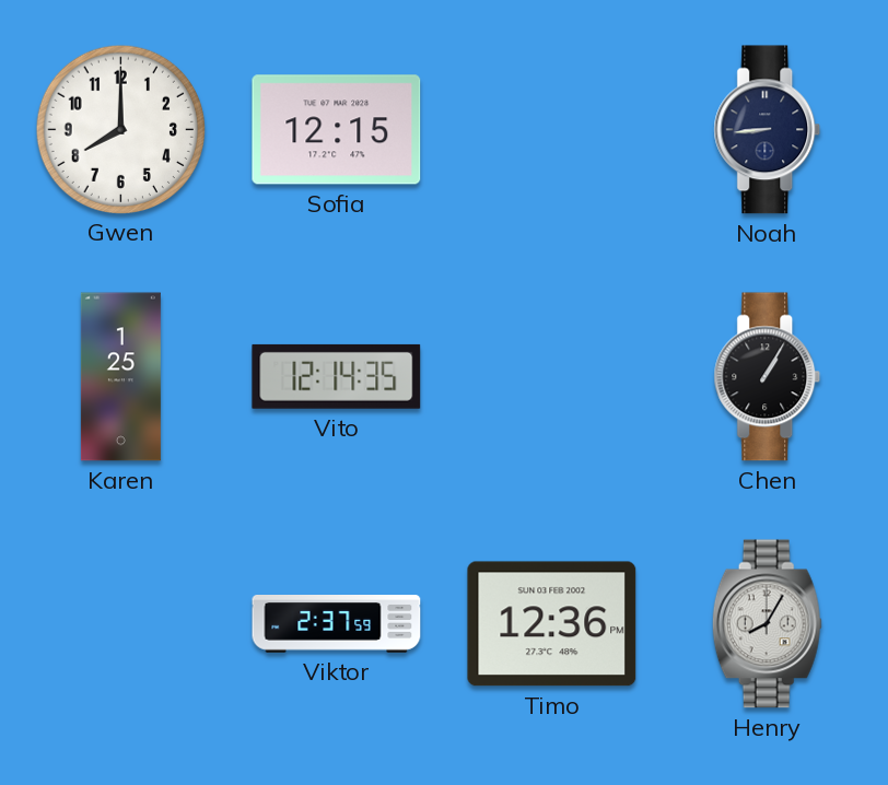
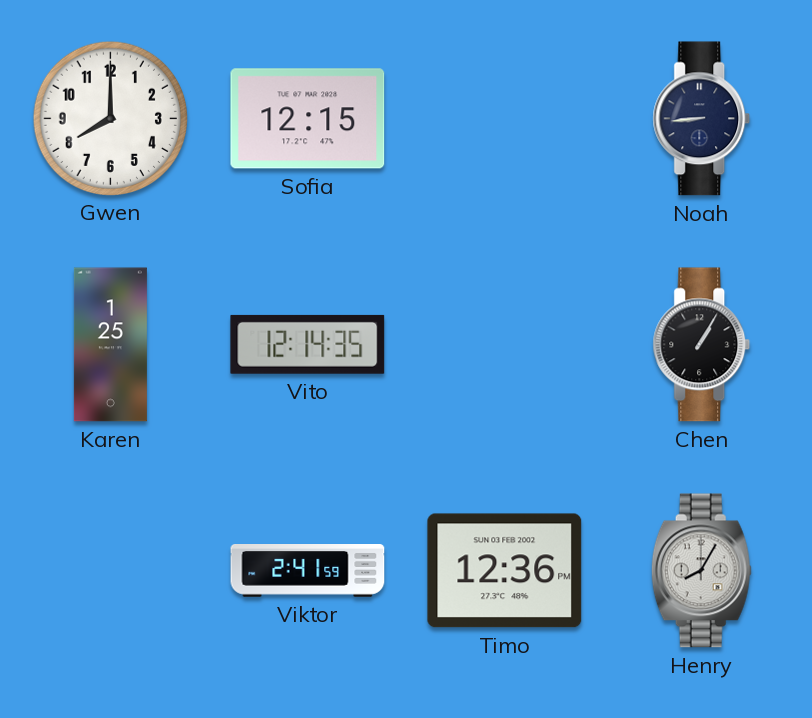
Viktor: 2:37 -> 2:41
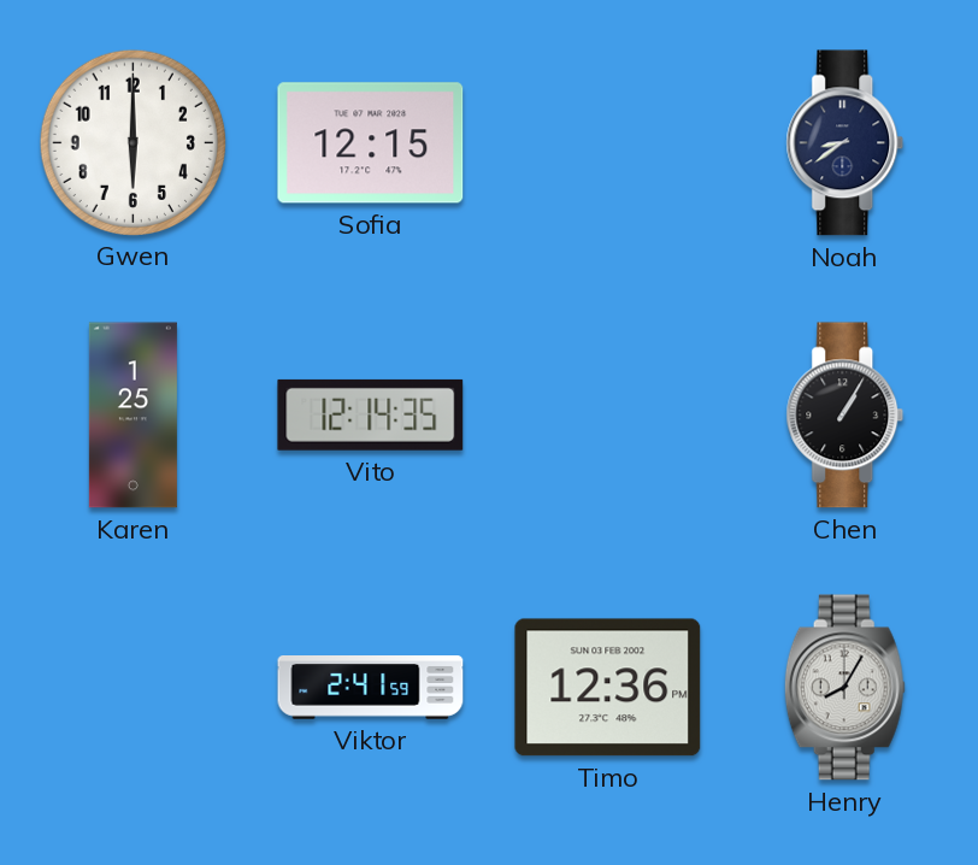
Gwen: 8:00 -> 6:00
Noah: 8:44 -> 8:39
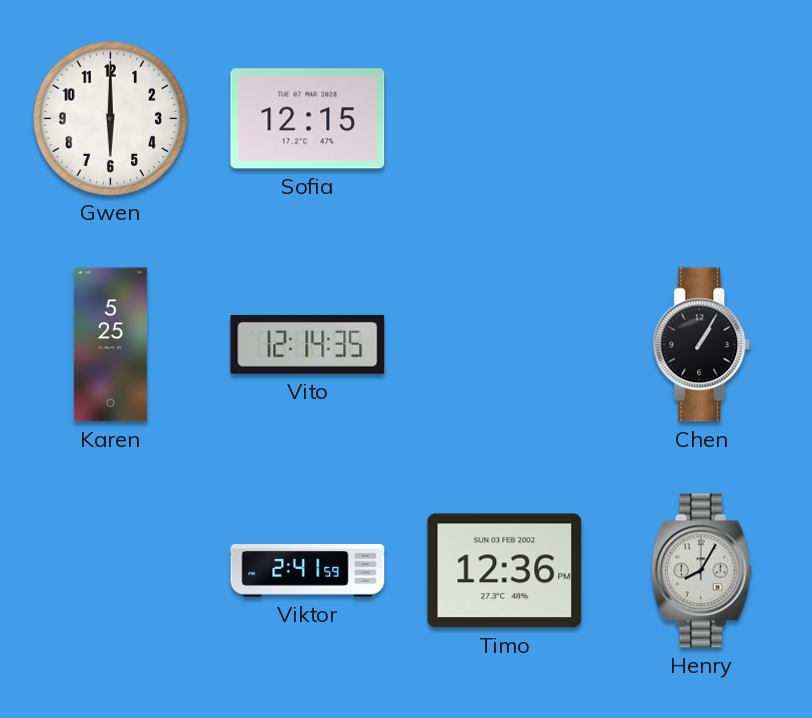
Noah: 8:39 -> none
Karen: 1:25 -> 5:25
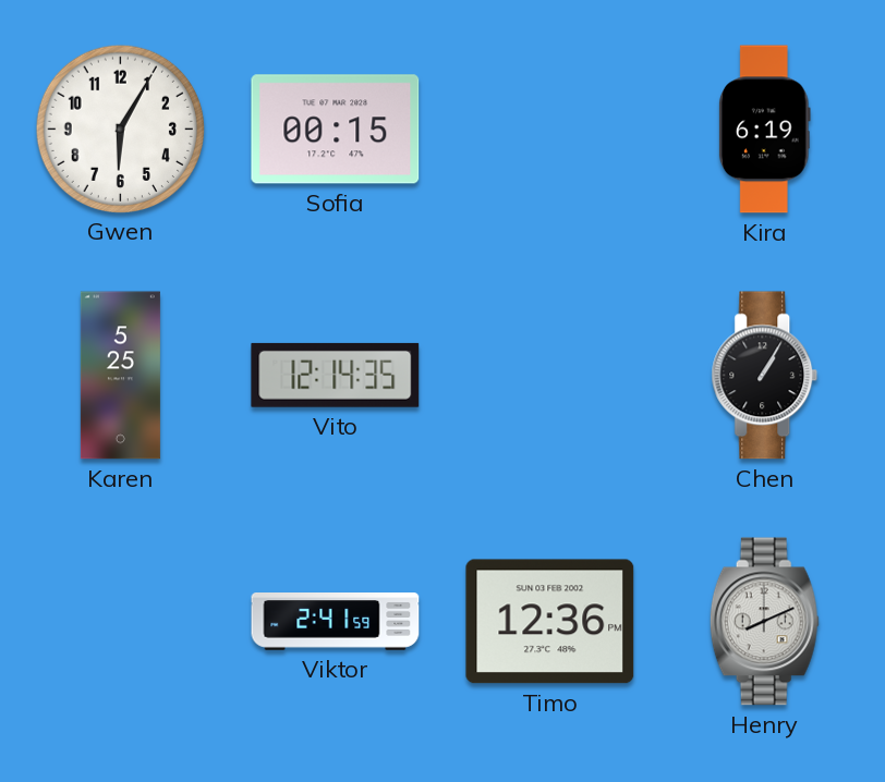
Gwen: 6:00 -> 6:05
Sofia: 12:15 -> 00:15
Kira: none -> 6:19
Henry: 8:05 -> 8:11
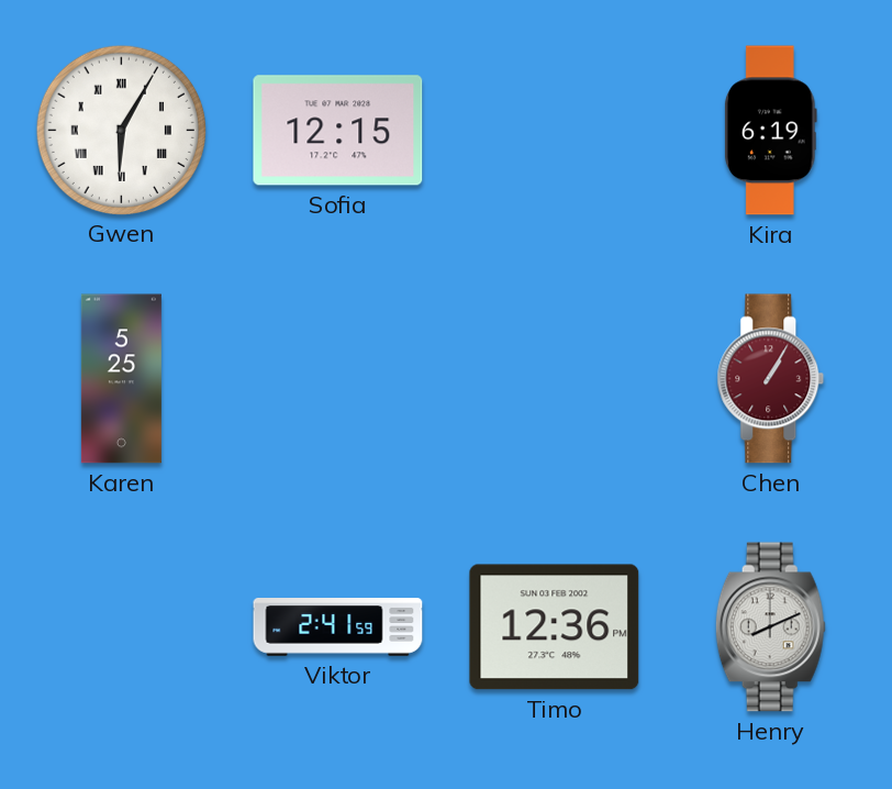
Gwen numerals: Arabic -> Roman
Sofia: 00:15 -> 12:15
Vito: 12:14 -> none
Chen dial: black -> burgundy
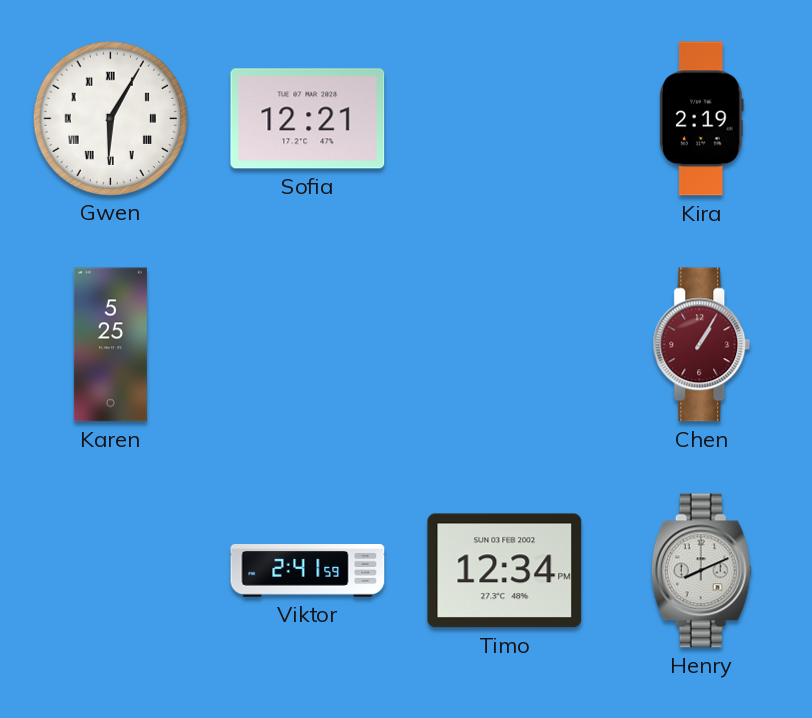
Sofia: 12:15 -> 12:21
Kira: 6:19 -> 2:19
Timo: 12:36 -> 12:34
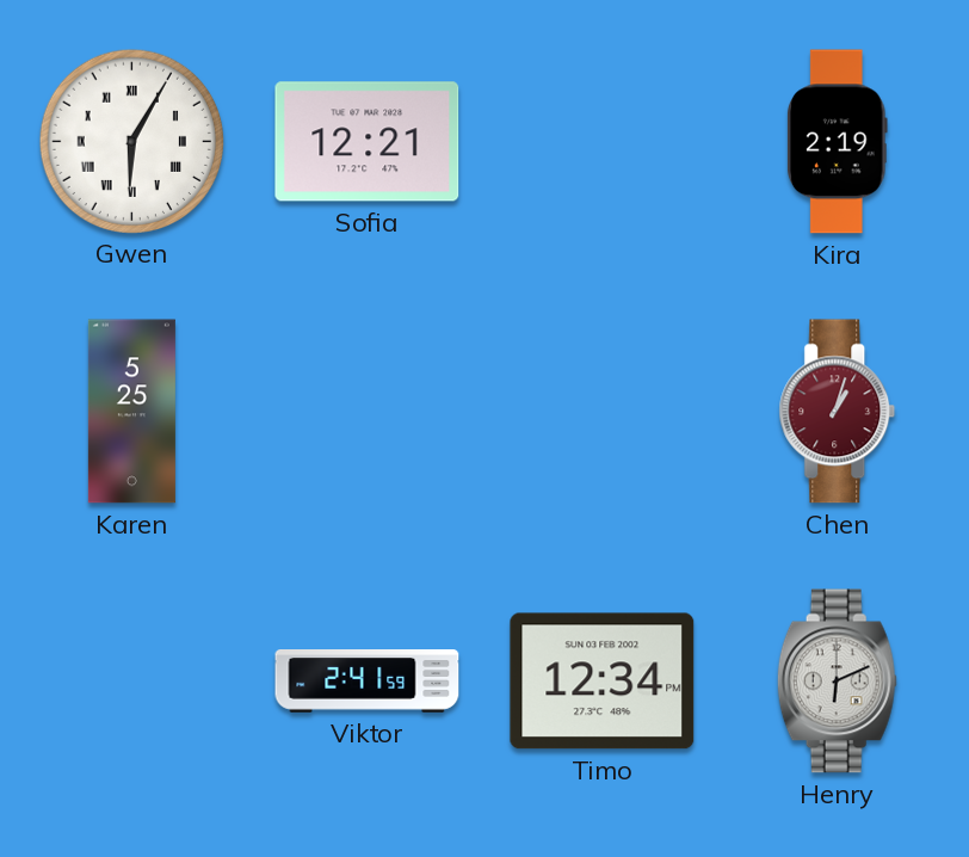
Chen: 1:05 -> 1:03
Henry: 8:11 -> 6:11
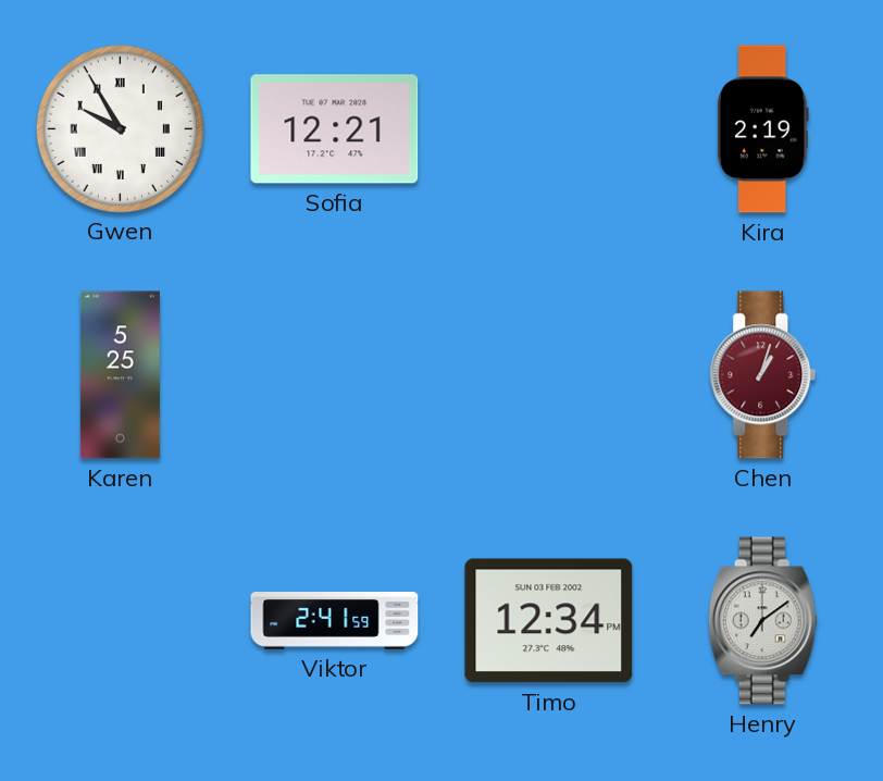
Gwen: 6:05 -> 9:55
Henry: 6:11 -> 7:09
